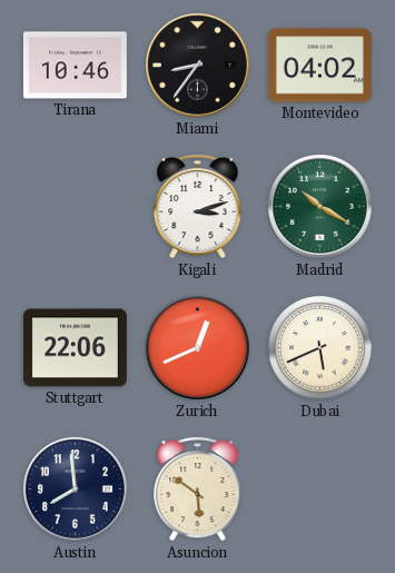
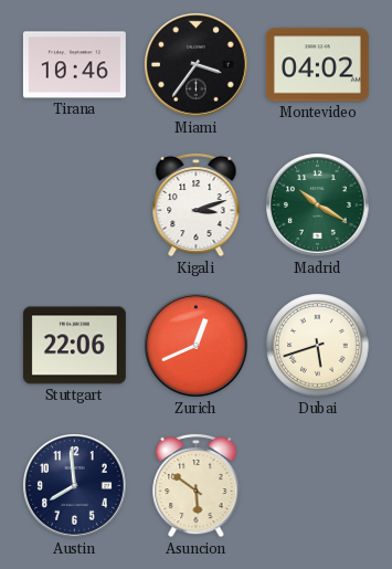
Miami: 8:36 -> 3:36
Dubai: 5:41 -> 5:42
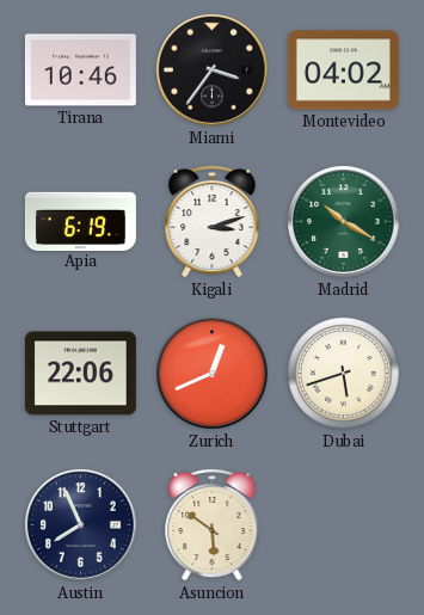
Apia: none -> 6:19
Austin: 7:59 -> 7:56
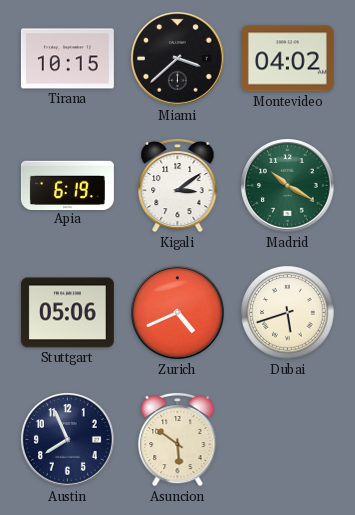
Tirana: 10:46 -> 10:15
Miami: 3:36 -> 3:38
Kigali: 3:12 -> 3:09
Stuttgart: 22:06 -> 05:06
Zurich: 12:41 -> 4:41
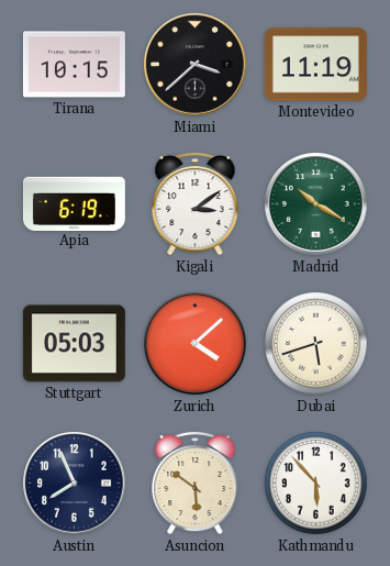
Montevideo: 04:02 -> 11:19
Stuttgart: 05:06 -> 05:03
Zurich: 4:41 -> 4:08
Kathmandu: none -> 5:53
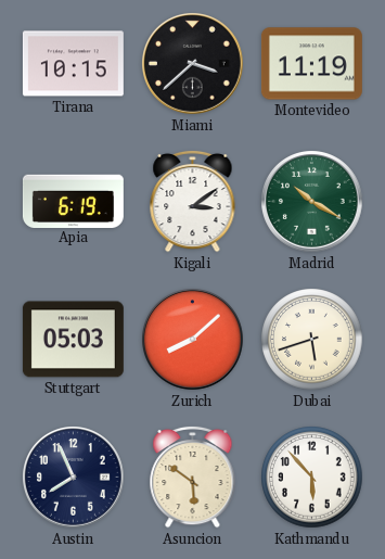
Zurich: 4:08 -> 8:08
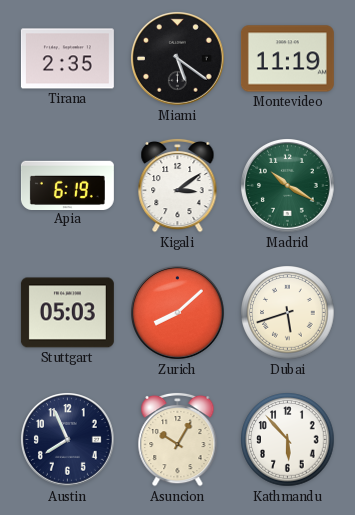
Tirana: 10:15 -> 2:35
Miami: 3:38 -> 5:21
Asuncion: 5:51 -> 10:05
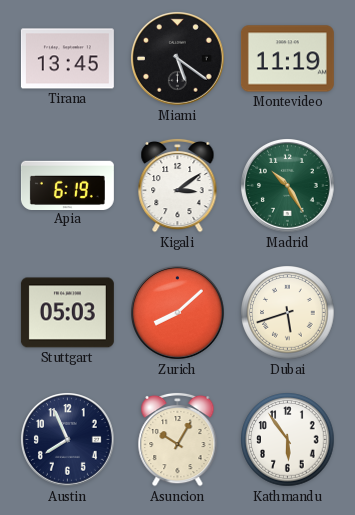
Tirana: 2:35 -> 13:45
Madrid: 10:20 -> 10:25
Kathmandu: 5:53 -> 5:54
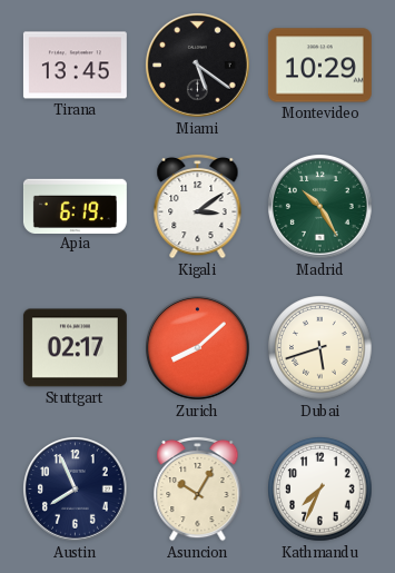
Montevideo: 11:19 -> 10:29
Stuttgart: 05:03 -> 02:17
Kathmandu: 5:54 -> 7:34
